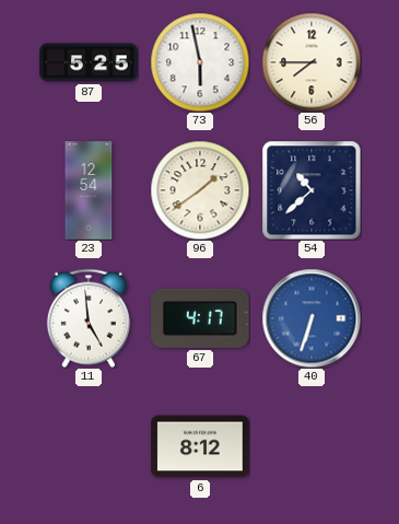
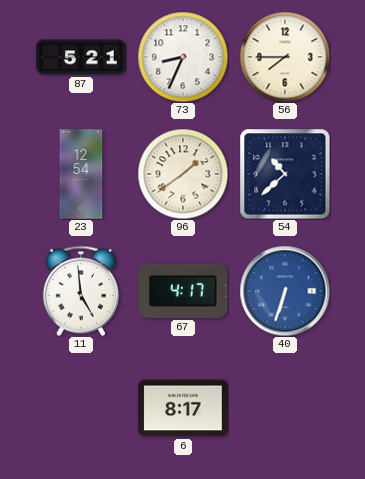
87: 5:25 -> 5:21
73: 5:58 -> 8:34
6: 8:12 -> 8:17
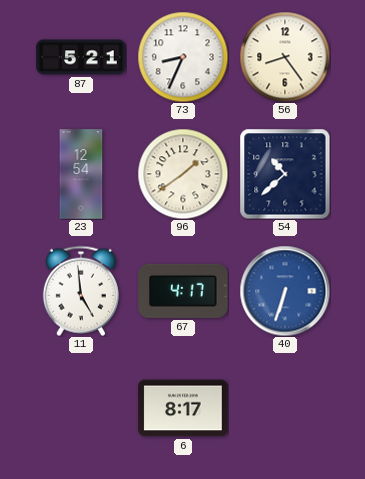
56: 7:45 -> 8:24
